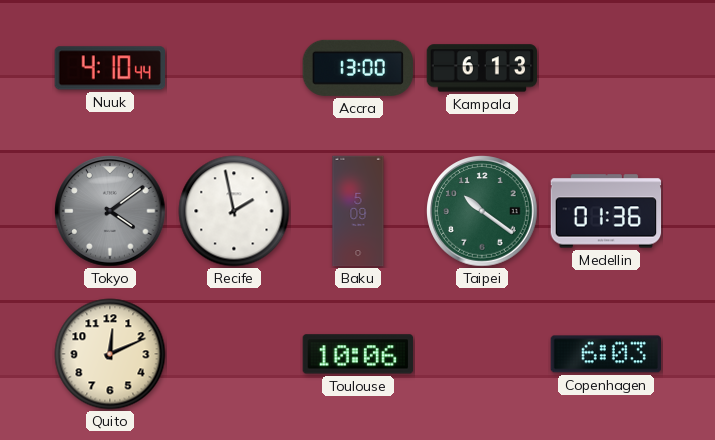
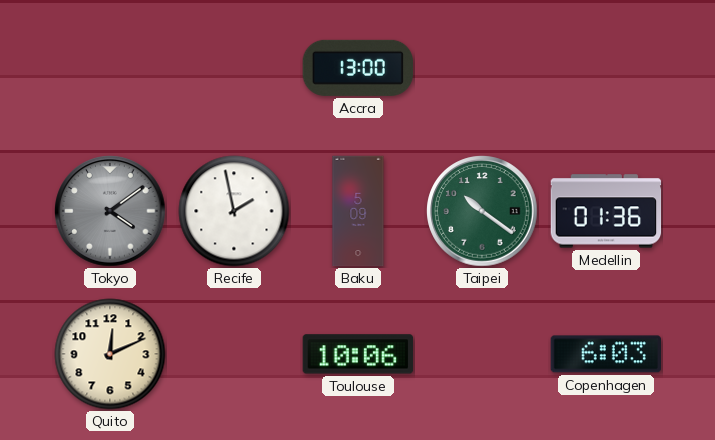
Nuuk: 4:10 -> none
Kampala: 6:13 -> none
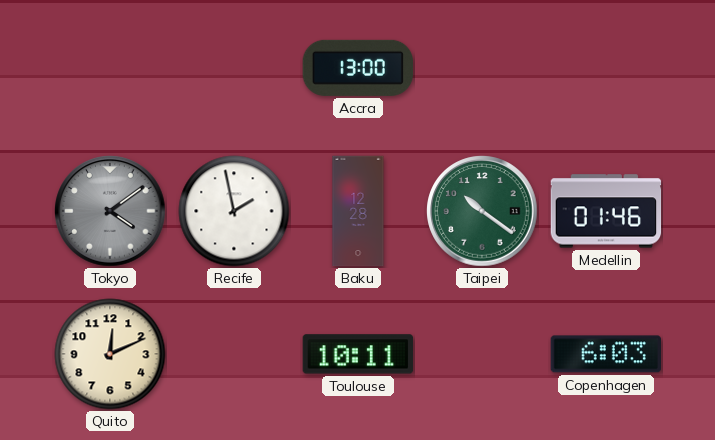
Baku: 5:09 -> 12:28
Medellin: 01:36 -> 01:46
Toulouse: 10:06 -> 10:11
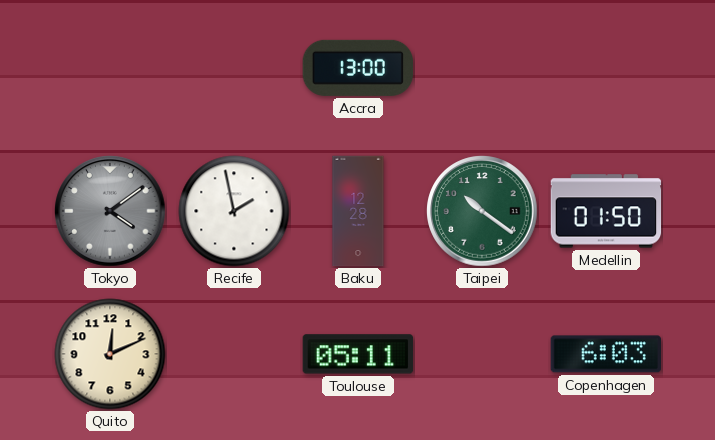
Medellin: 01:46 -> 01:50
Toulouse: 10:11 -> 05:11
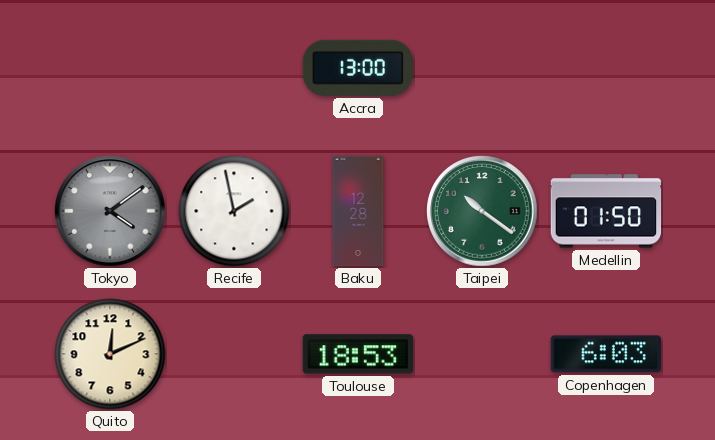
Toulouse: 05:11 -> 18:53
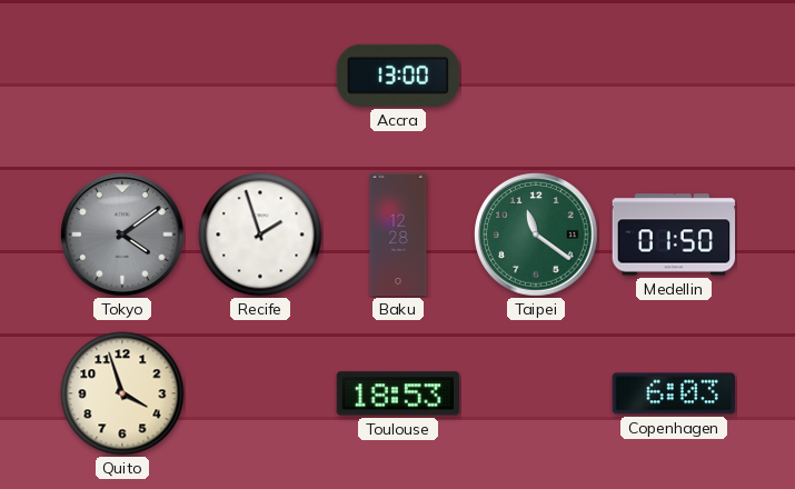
Recife: 1:58 -> 1:57
Taipei: 10:21 -> 11:21
Quito: 12:11 -> 3:57
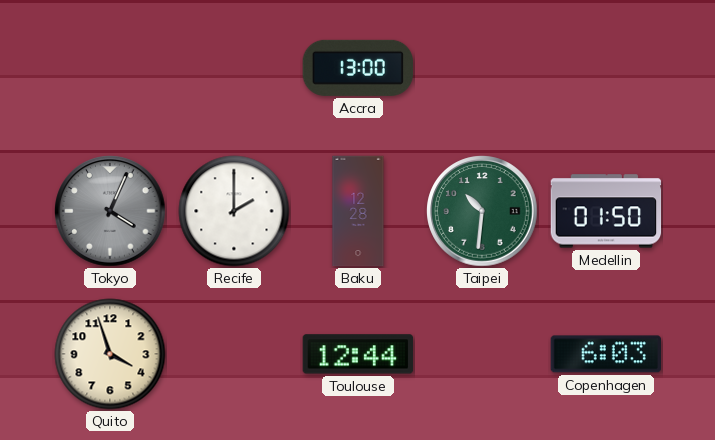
Tokyo: 4:09 -> 4:04
Recife: 1:57 -> 2:00
Taipei: 11:21 -> 10:31
Toulouse: 18:53 -> 12:44
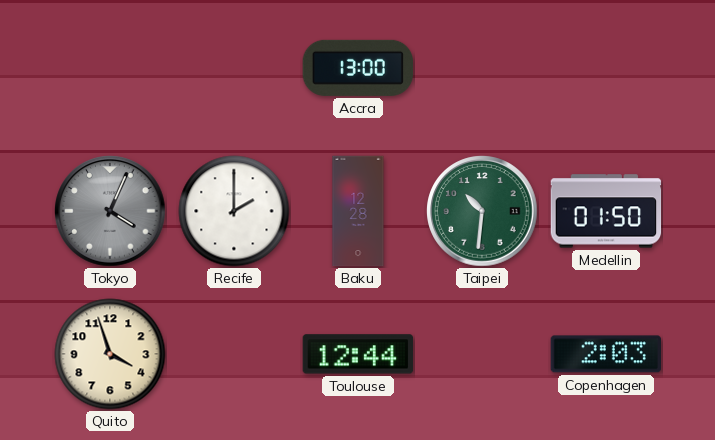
Copenhagen: 6:03 -> 2:03
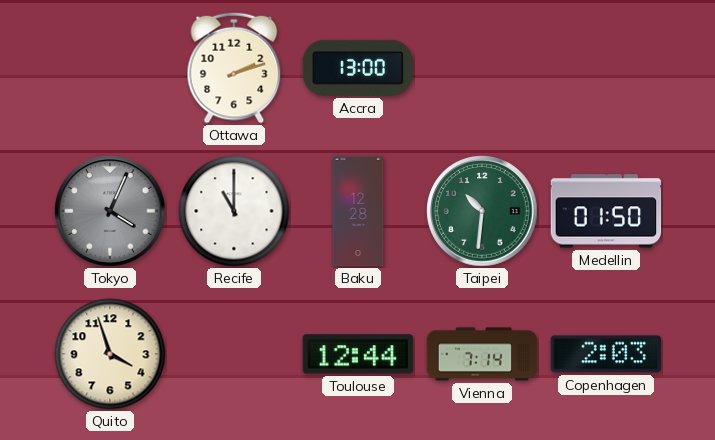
Ottawa: none -> 2:12
Recife: 2:00 -> 11:00
Vienna: none -> 7:14
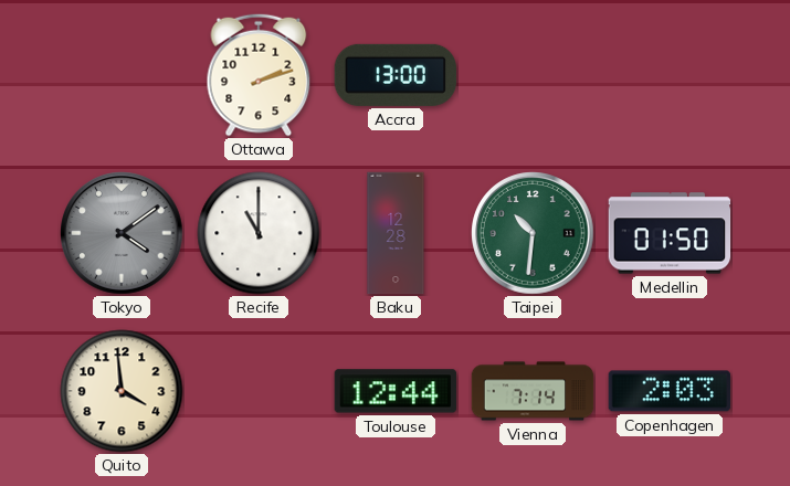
Tokyo: 4:04 -> 4:09
Quito: 3:57 -> 3:59
